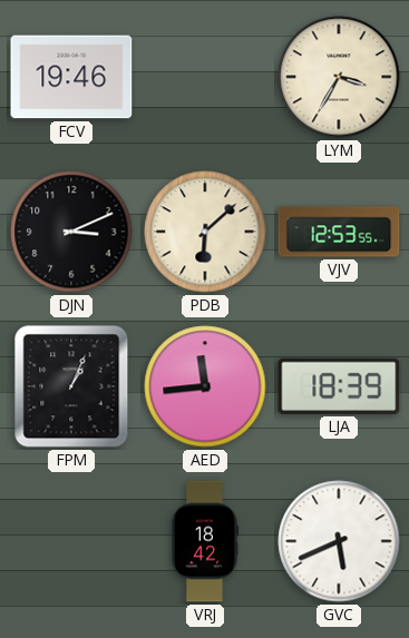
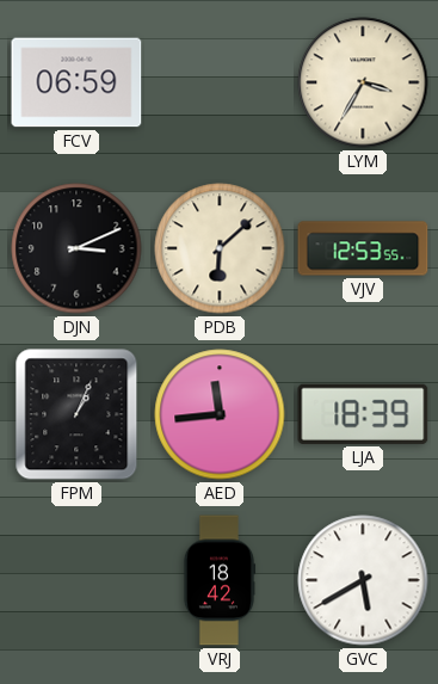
FCV: 19:46 -> 06:59
GVC: 5:41 -> 5:40
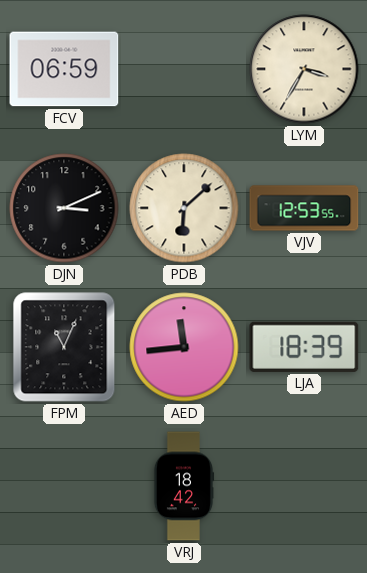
FPM: 1:04 -> 11:04
GVC: 5:40 -> none
